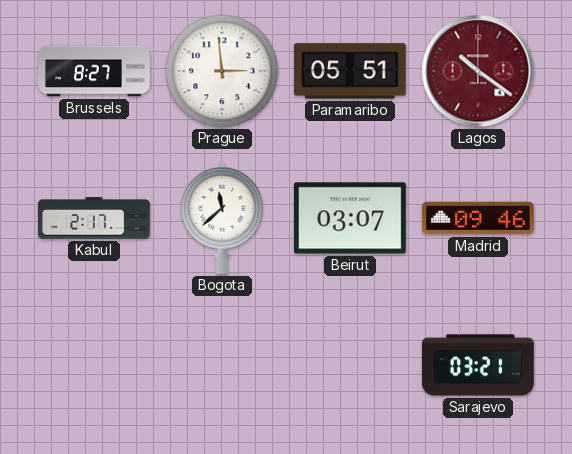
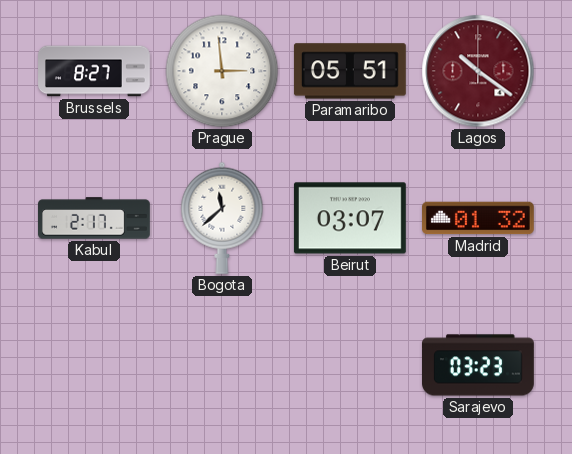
Madrid: 09:46 -> 01:32
Sarajevo: 03:21 -> 03:23
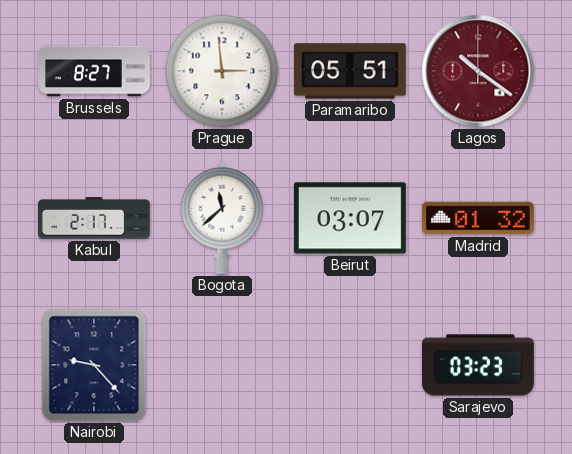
Nairobi: none -> 9:23
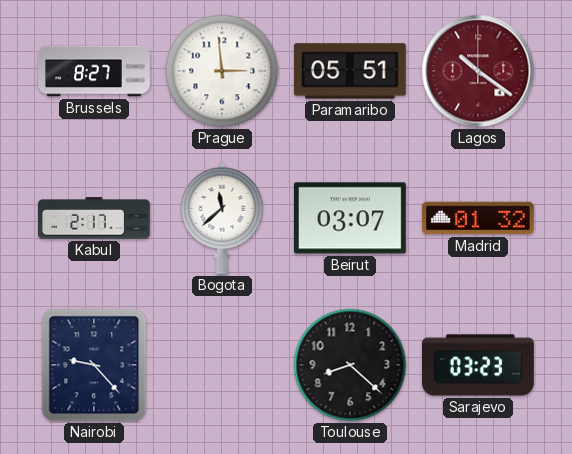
Toulouse: none -> 8:22
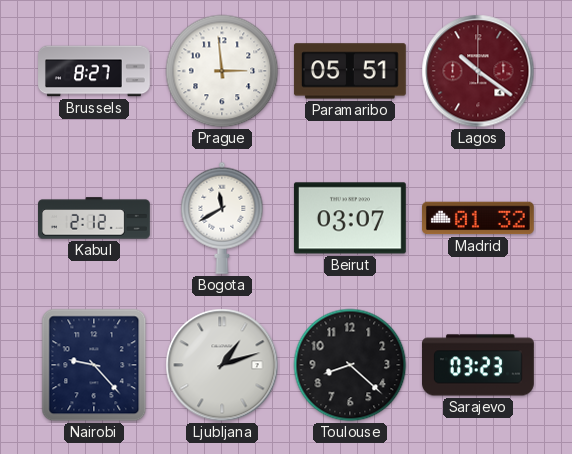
Kabul: 2:17 -> 2:12
Bogota: 11:38 -> 11:40
Ljubljana: none -> 1:12
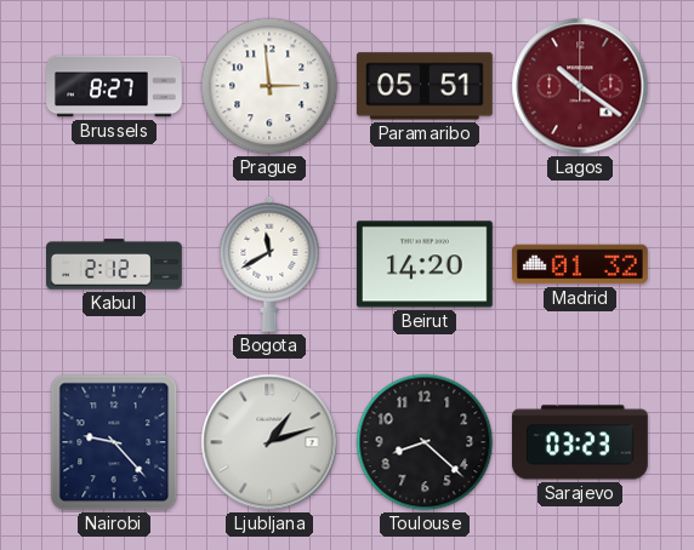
Beirut: 03:07 -> 14:20
